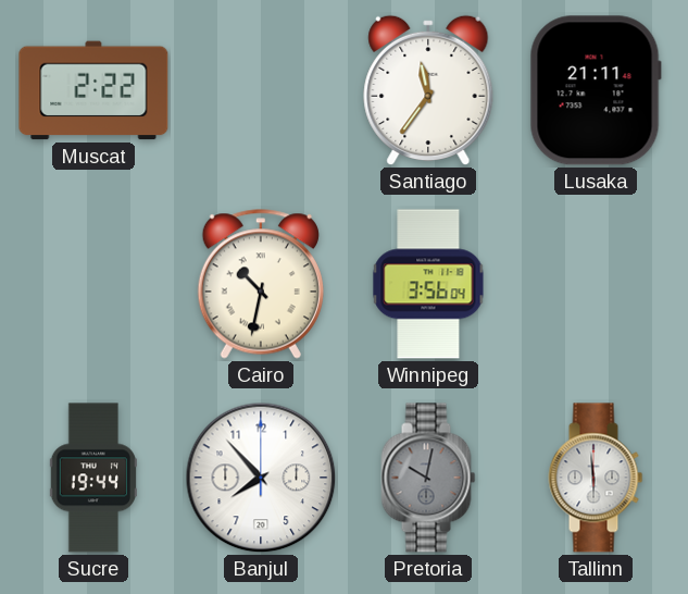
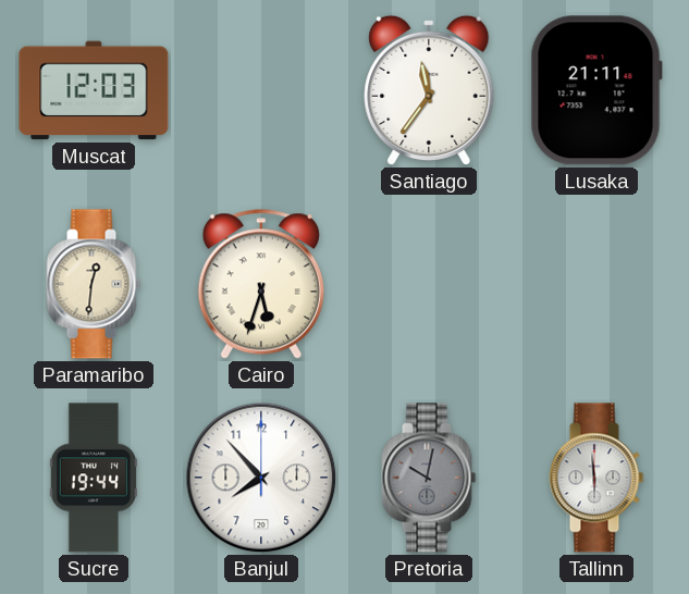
Muscat: 2:22 -> 12:03
Paramaribo: none -> 12:31
Cairo: 10:32 -> 5:33
Winnipeg: 3:56 -> none
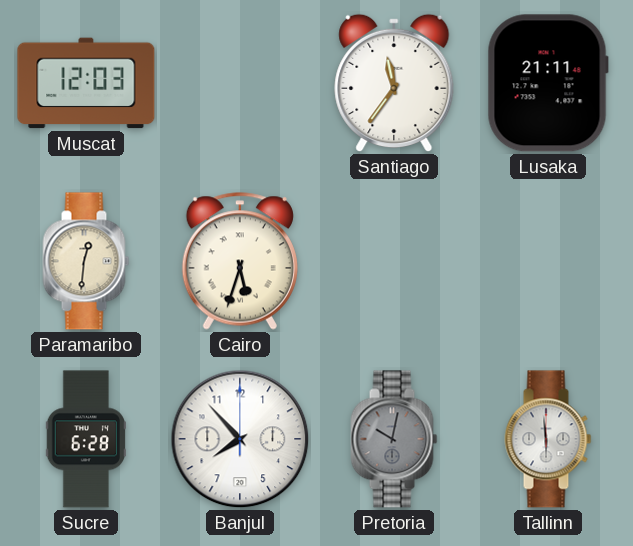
Sucre: 19:44 -> 6:28
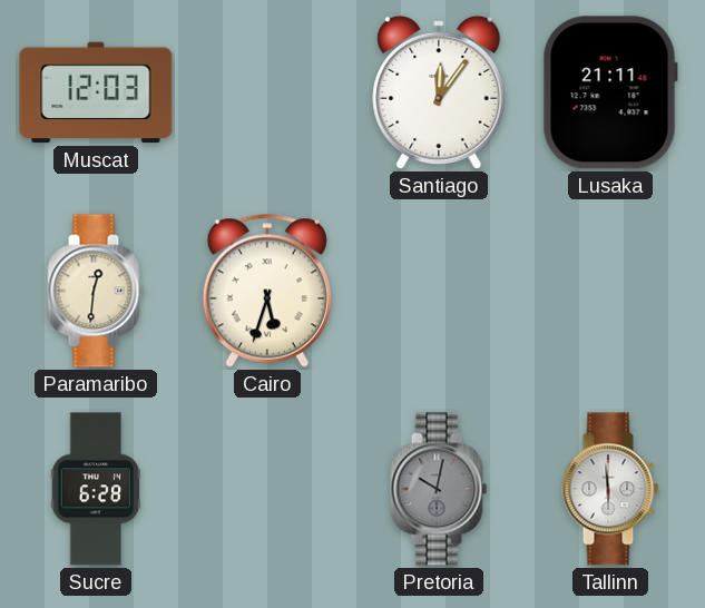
Santiago: 11:36 -> 12:06
Banjul: 7:53 -> none
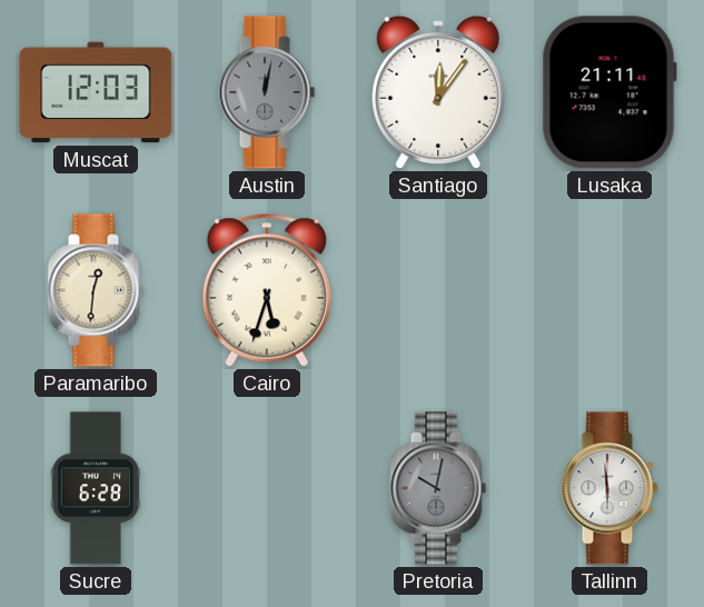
Austin: none -> 12:02
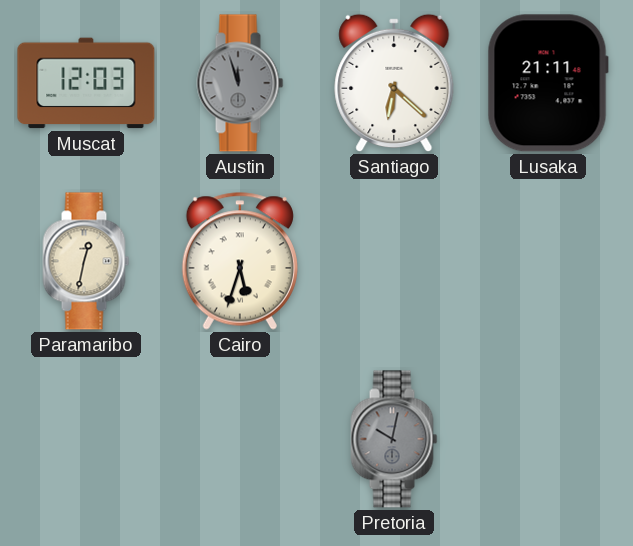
Austin: 12:02 -> 11:57
Santiago: 12:06 -> 6:22
Paramaribo: 12:31 -> 12:32
Sucre: 6:28 -> none
Tallinn: 5:59 -> none
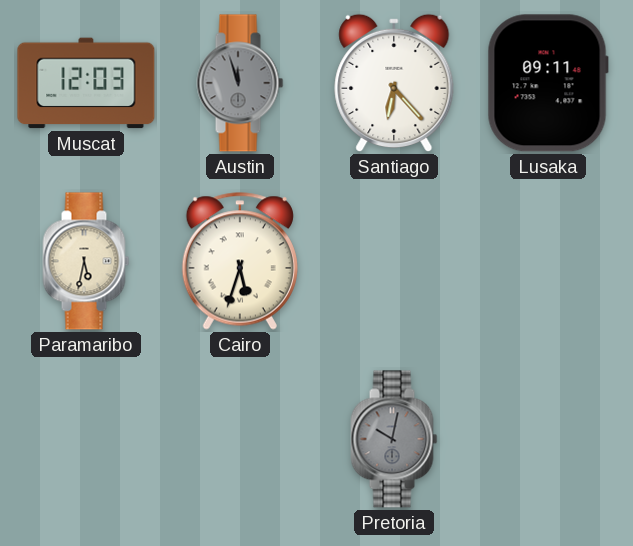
Santiago: 6:22 -> 6:23
Lusaka: 21:11 -> 09:11
Paramaribo: 12:32 -> 5:32
